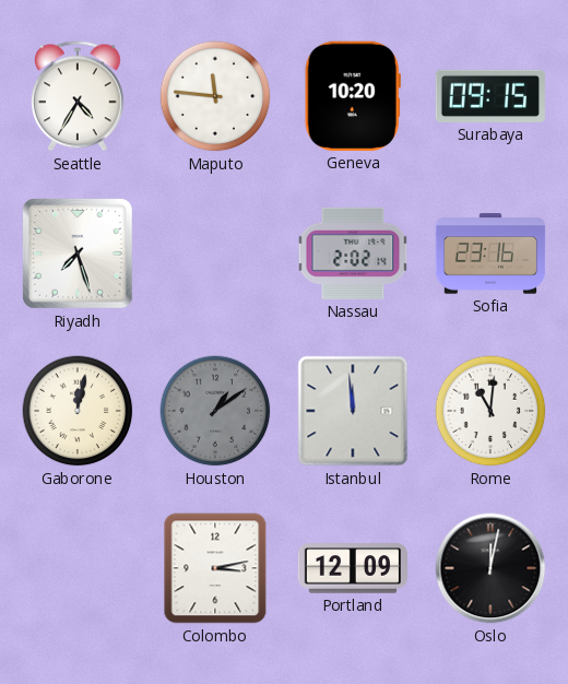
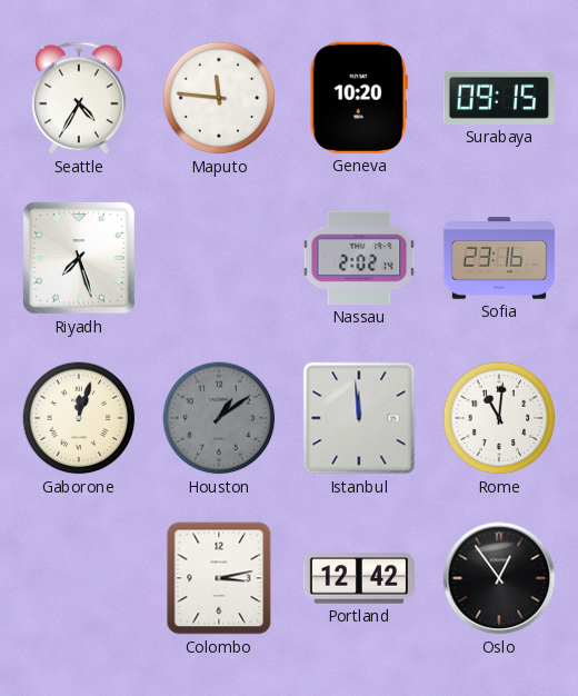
Gaborone: 12:02 -> 12:03
Portland: 12:09 -> 12:42
Oslo: 12:02 -> 12:54
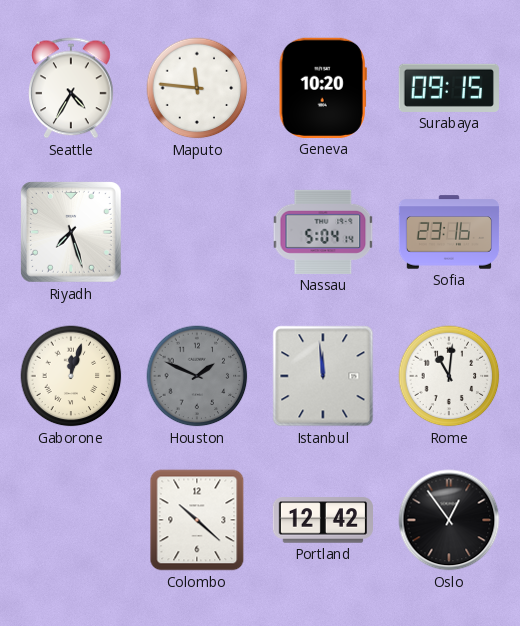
Nassau: 2:02 -> 5:04
Houston: 1:09 -> 1:49
Colombo: 3:13 -> 10:22
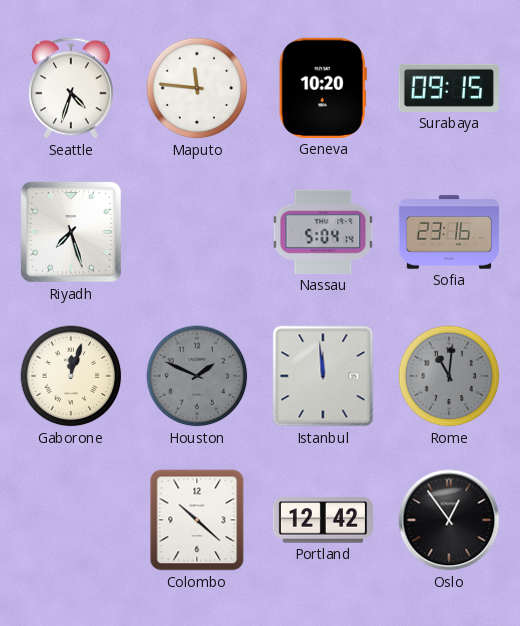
Seattle: 4:35 -> 4:33
Rome dial: white -> grey
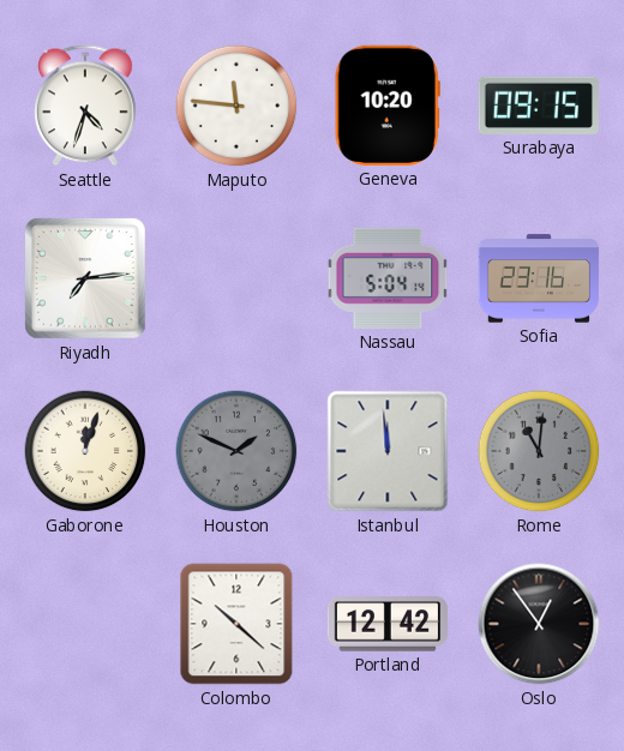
Riyadh: 7:27 -> 7:14
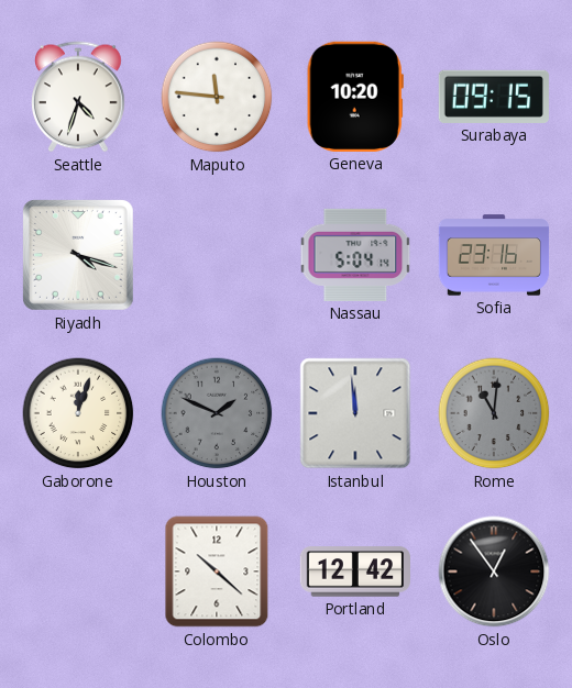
Riyadh: 7:14 -> 4:18
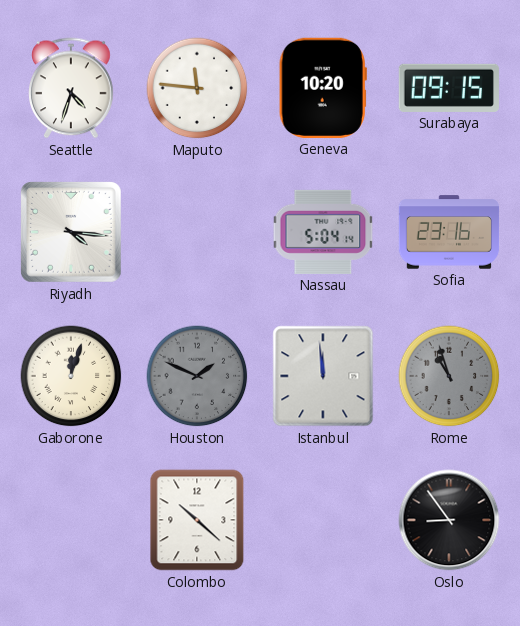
Riyadh: 4:18 -> 4:16
Rome: 11:01 -> 10:57
Portland: 12:42 -> none
Oslo: 12:54 -> 8:54
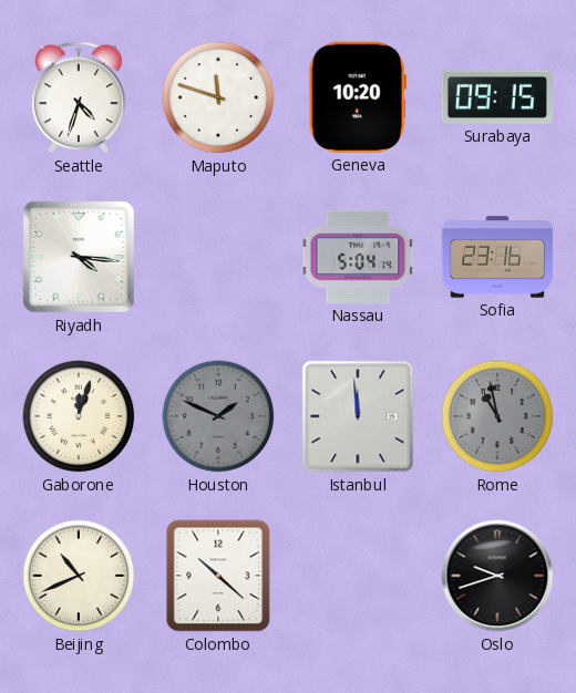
Maputo: 11:46 -> 11:48
Rome: 10:57 -> 10:58
Beijing: none -> 10:41
Oslo: 8:54 -> 9:42
